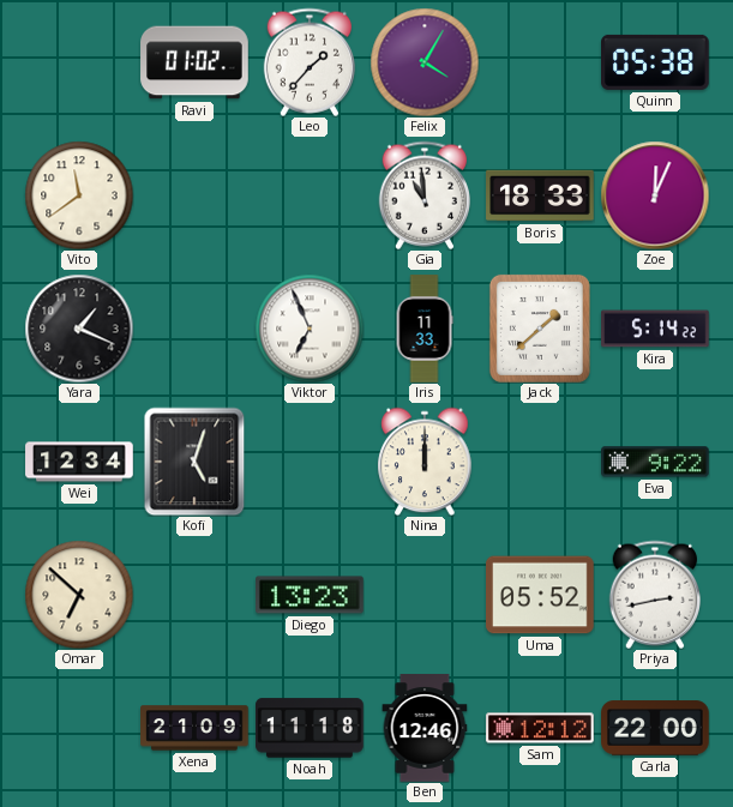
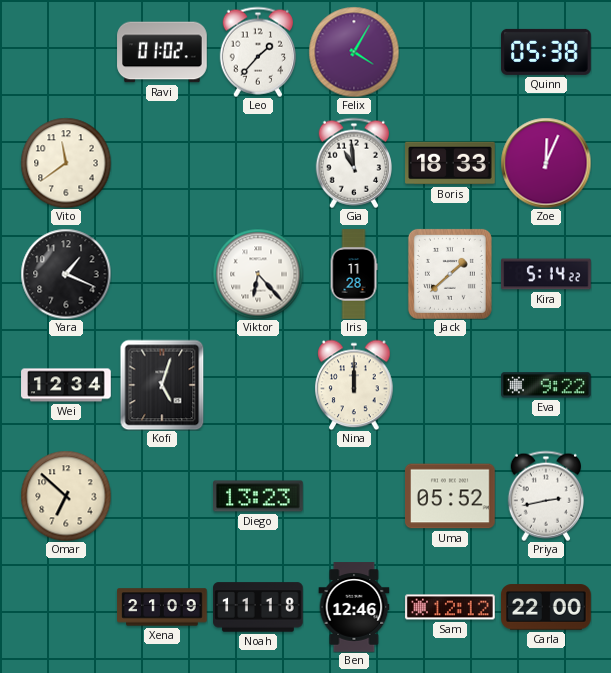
Viktor: 6:56 -> 6:23
Iris: 11:33 -> 11:28
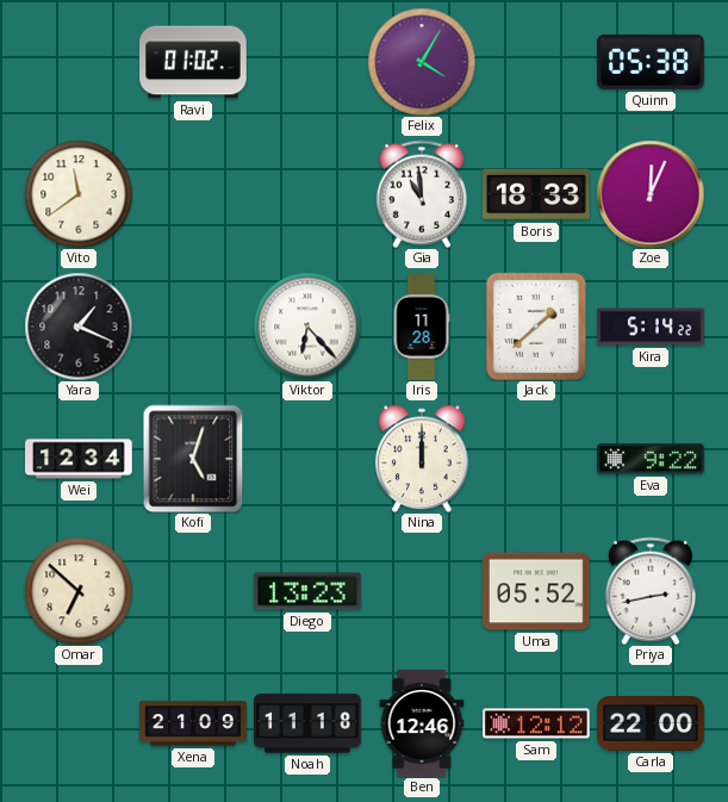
Leo: 1:37 -> none
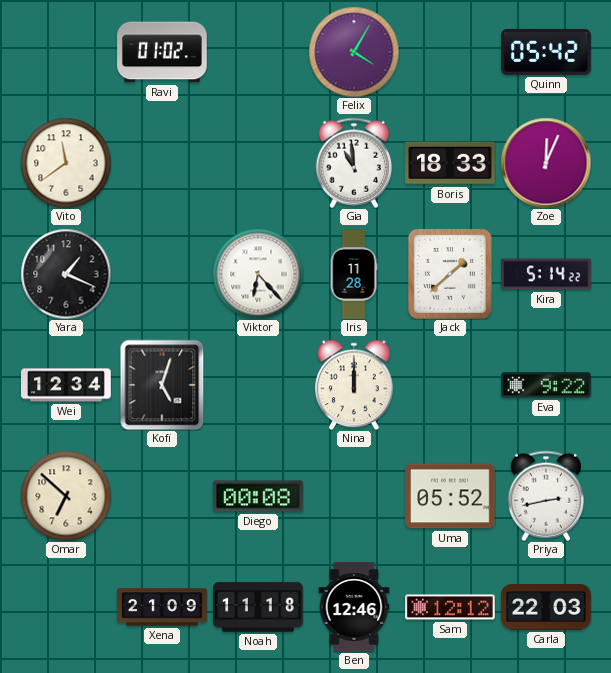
Quinn: 05:38 -> 05:42
Diego: 13:23 -> 00:08
Carla: 22:00 -> 22:03
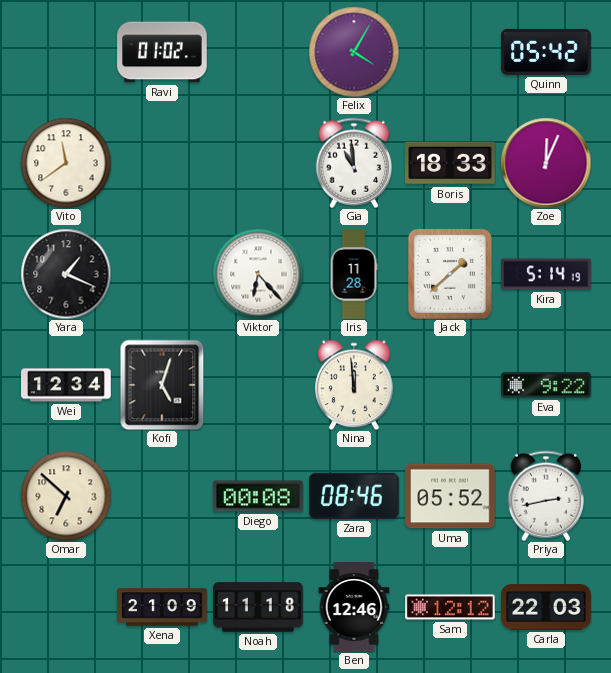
Kira: 5:14:22 -> 5:14:19
Nina: 12:00 -> 11:59
Zara: none -> 08:46
